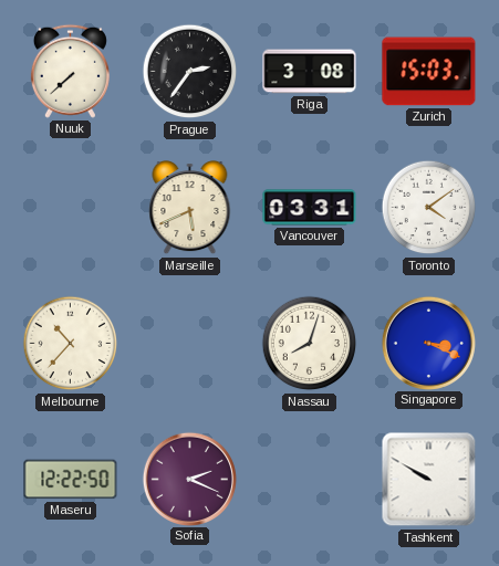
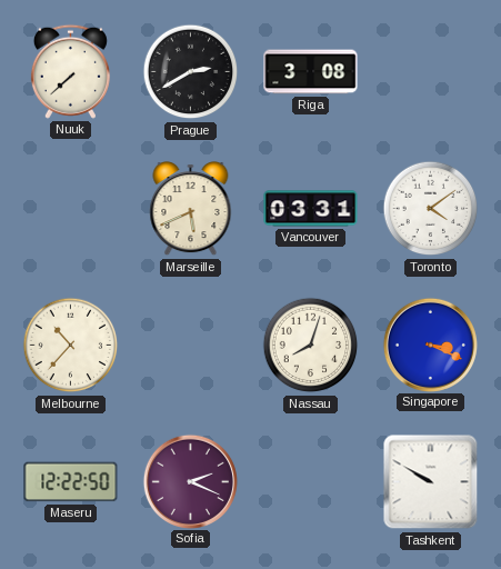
Prague: 2:36 -> 2:40
Zurich: 15:03 -> none
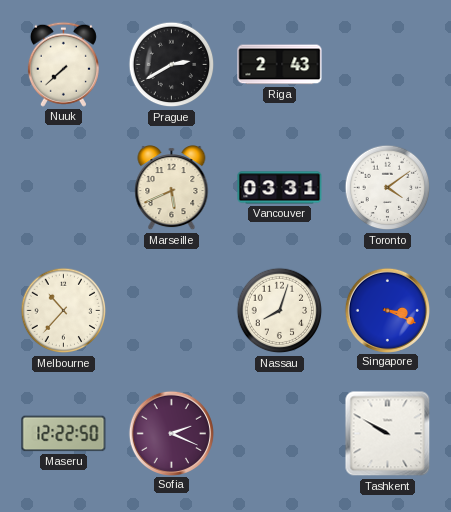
Riga: 3:08 -> 2:43
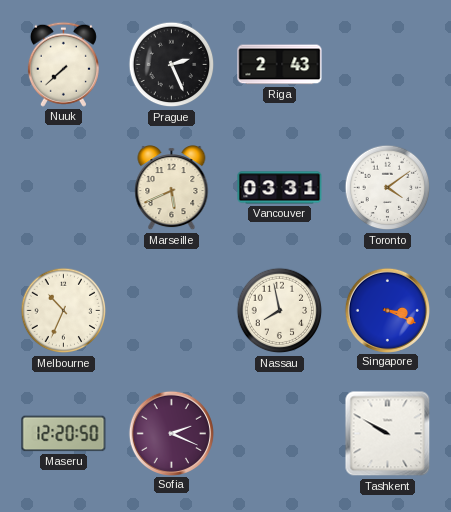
Prague: 2:40 -> 2:26
Melbourne: 10:37 -> 10:34
Nassau: 8:03 -> 7:58
Maseru: 12:22 -> 12:20
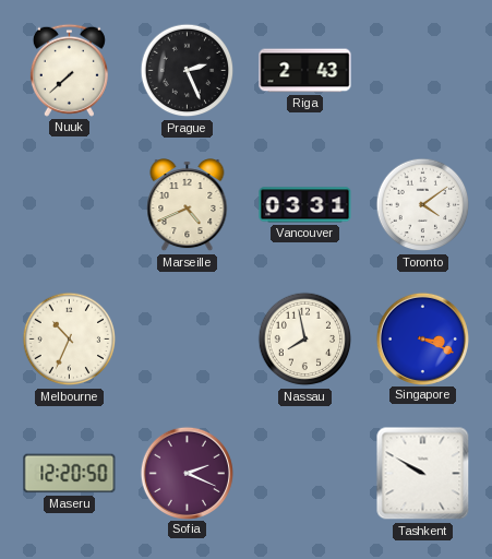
Marseille: 5:41 -> 4:41
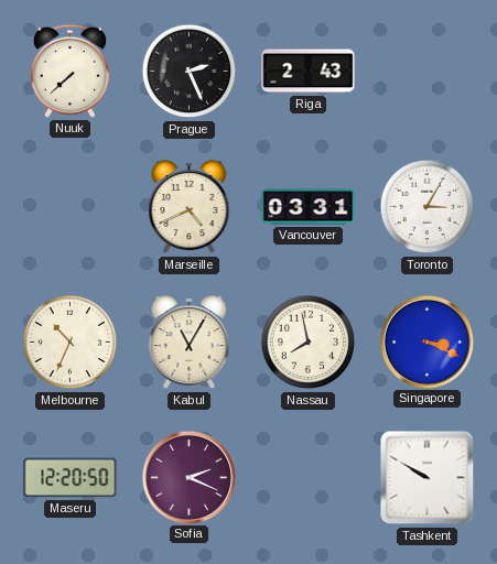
Toronto: 4:09 -> 3:05
Kabul: none -> 11:05
